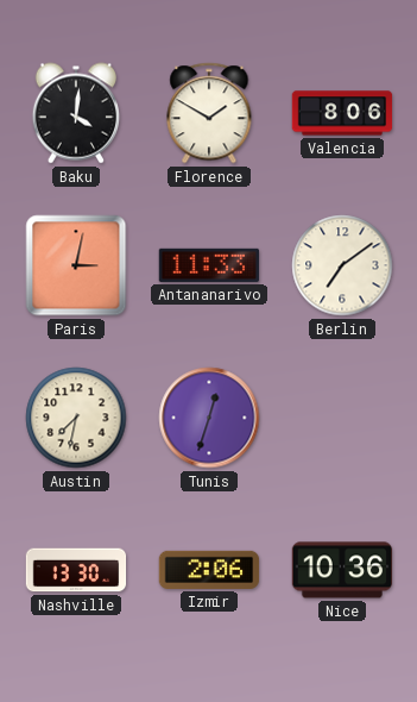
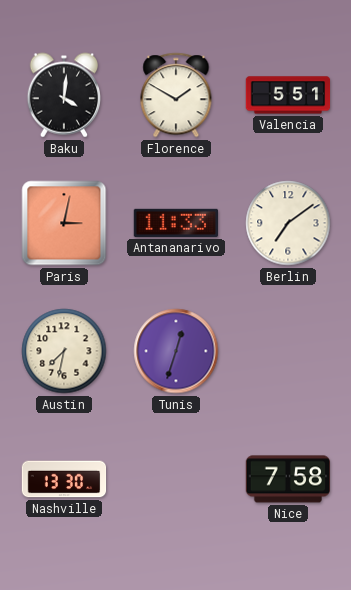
Valencia: 8:06 -> 5:51
Izmir: 2:06 -> none
Nice: 10:36 -> 7:58
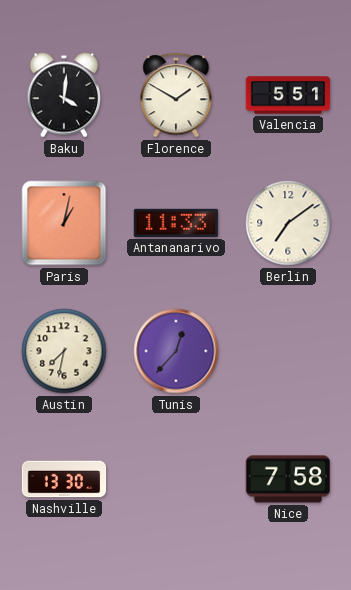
Paris: 3:02 -> 1:02
Tunis: 12:33 -> 12:37
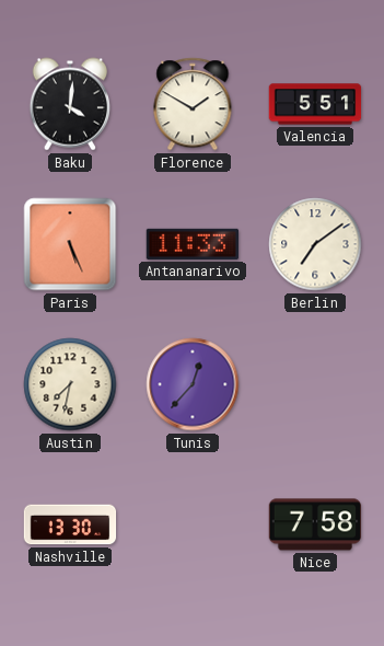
Paris: 1:02 -> 5:26
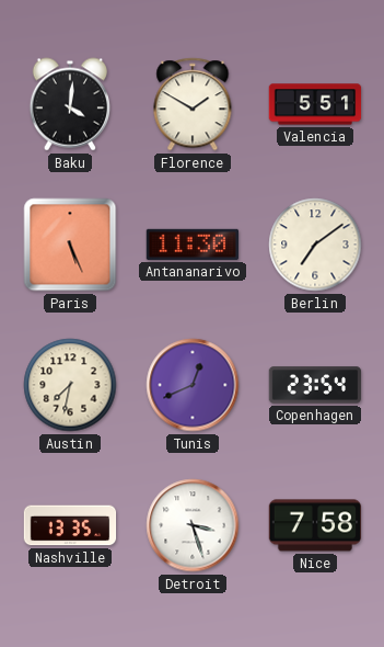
Antananarivo: 11:33 -> 11:30
Tunis: 12:37 -> 12:41
Copenhagen: none -> 23:54
Nashville: 13:30 -> 13:35
Detroit: none -> 3:27
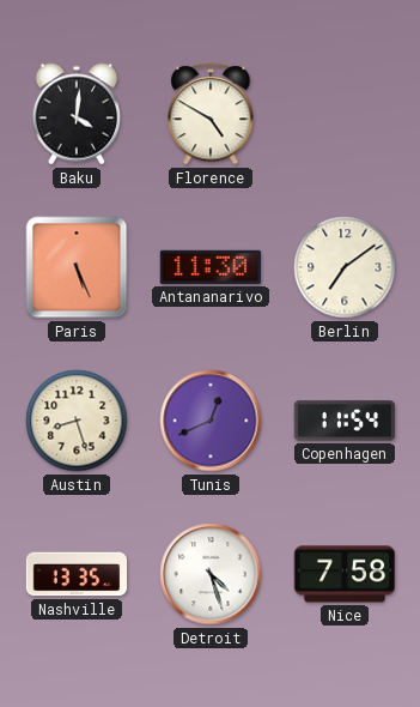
Florence: 1:50 -> 4:50
Valencia: 5:51 -> none
Austin: 7:32 -> 8:27
Copenhagen: 23:54 -> 11:54
Detroit: 3:27 -> 4:27
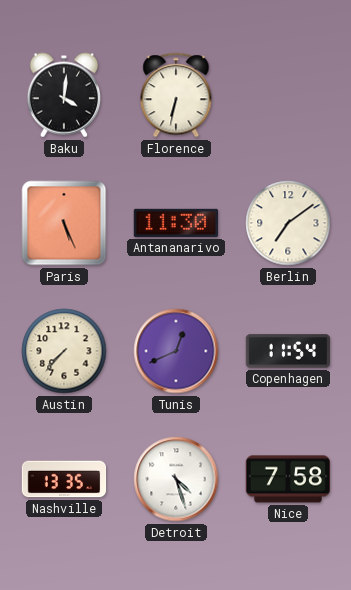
Florence: 4:50 -> 6:32
Austin: 8:27 -> 7:37
